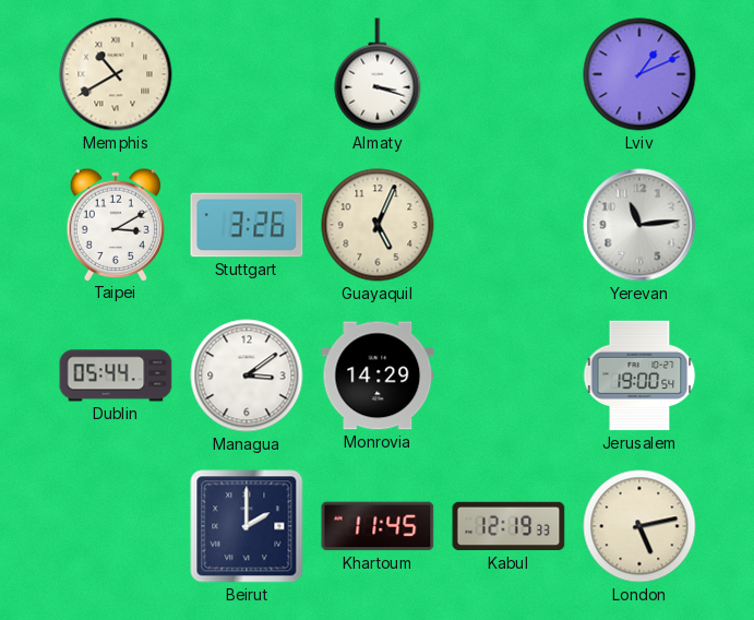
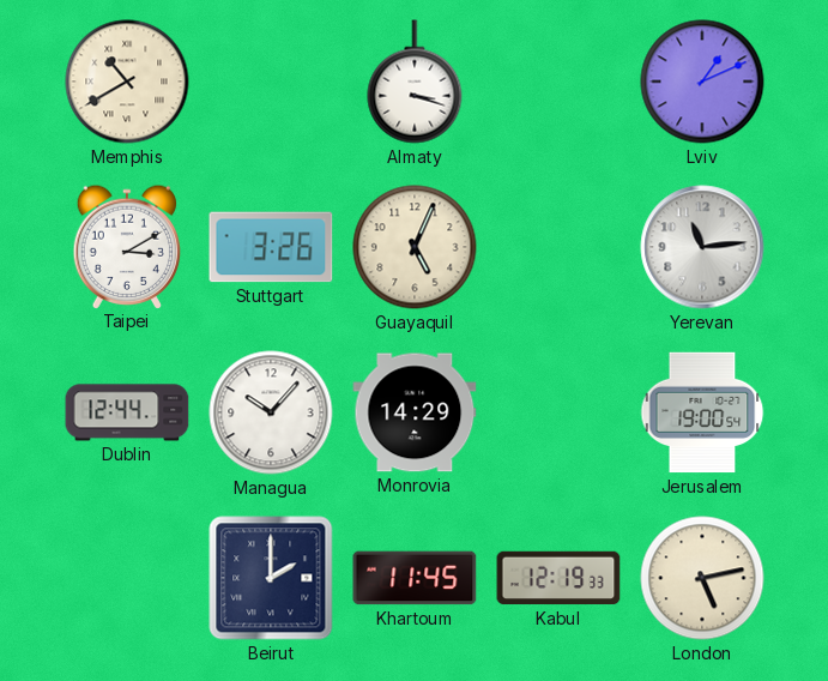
Dublin: 05:44 -> 12:44
Managua: 3:09 -> 10:07
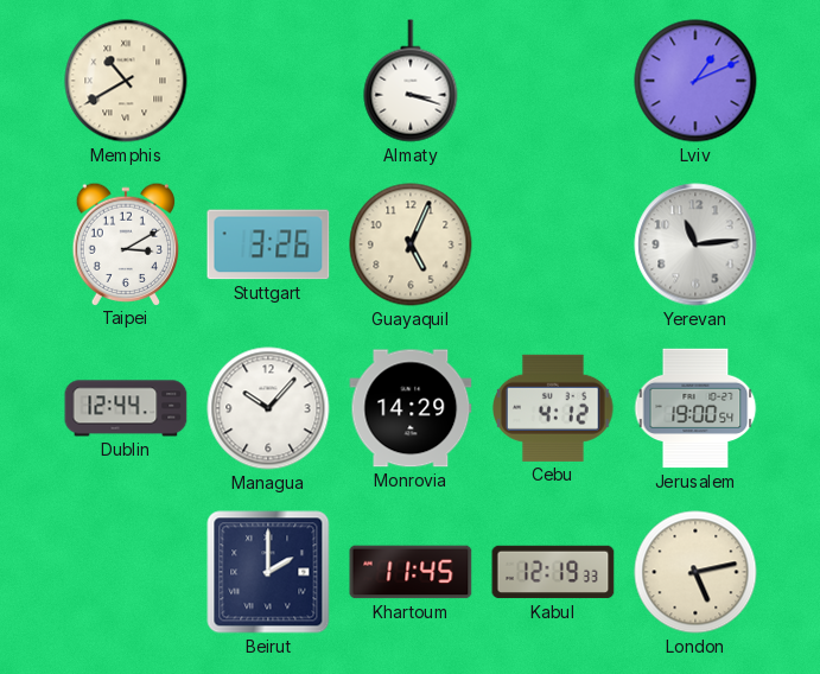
Cebu: none -> 4:12
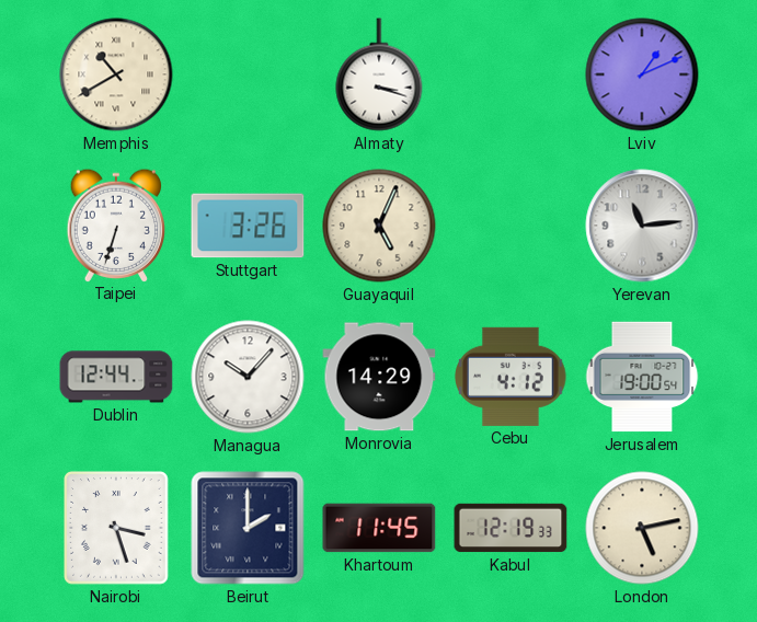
Taipei: 3:10 -> 6:33
Nairobi: none -> 3:27
